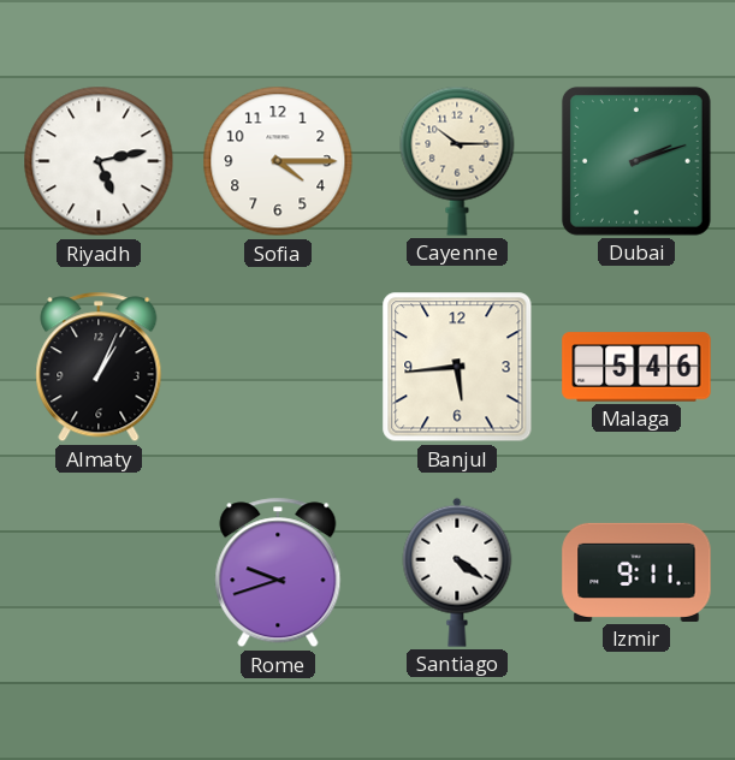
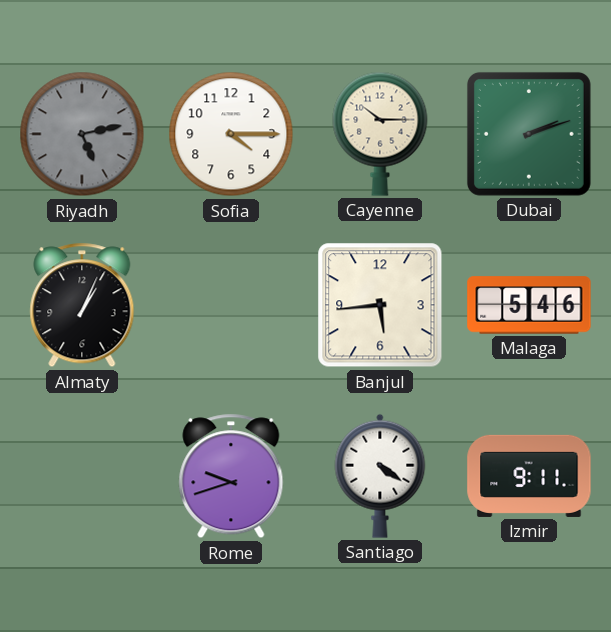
Riyadh dial: white -> grey
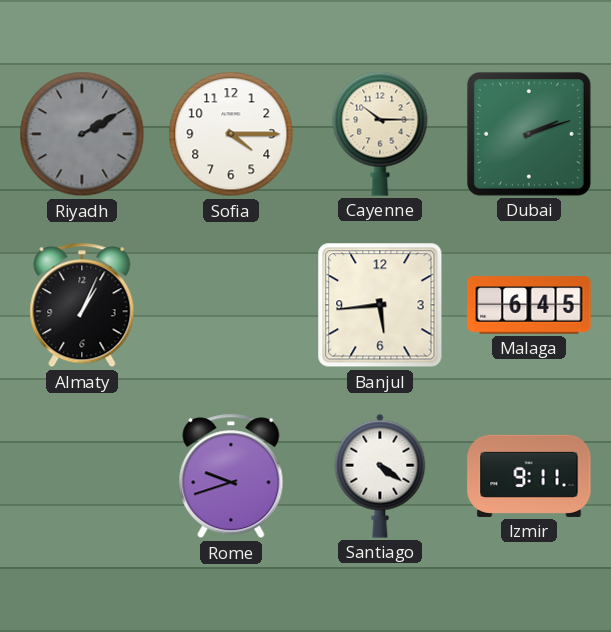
Riyadh: 5:13 -> 2:10
Malaga: 5:46 -> 6:45
